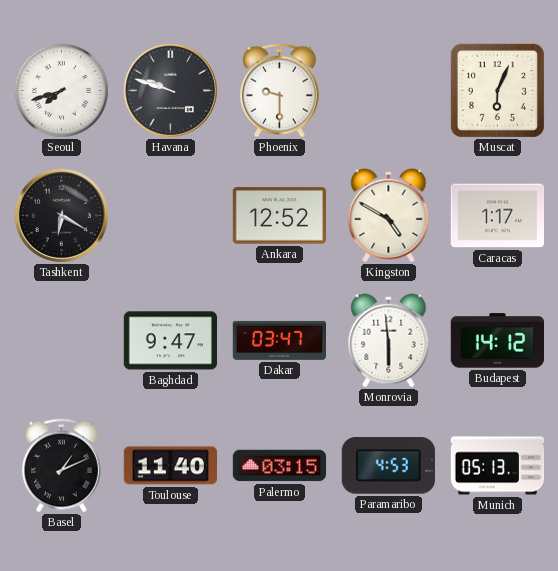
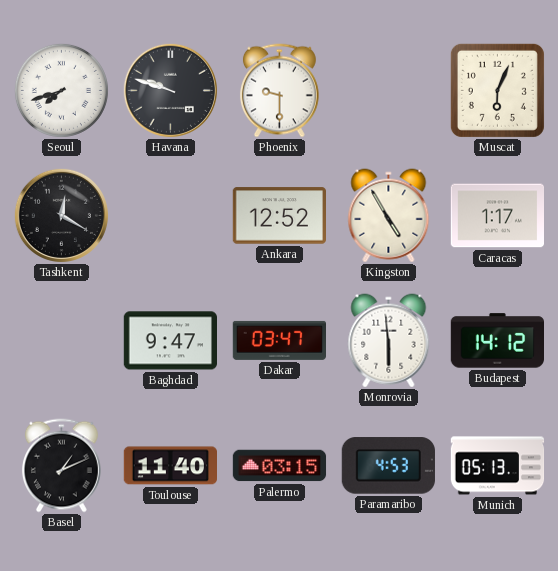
Tashkent: 6:20 -> 12:20
Kingston: 4:50 -> 4:55
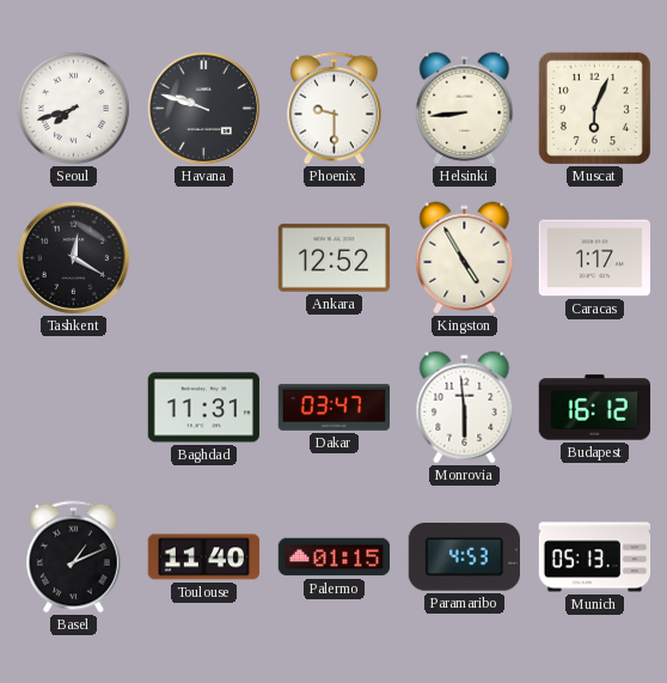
Helsinki: none -> 8:44
Baghdad: 9:47 -> 11:31
Budapest: 14:12 -> 16:12
Palermo: 03:15 -> 01:15
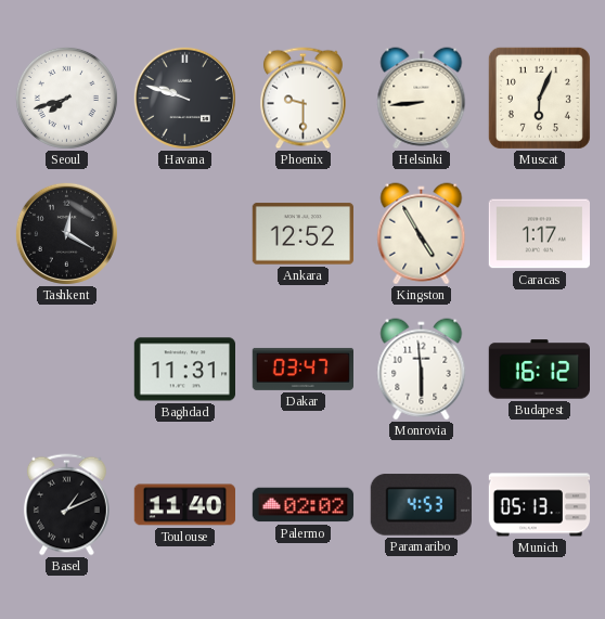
Palermo: 01:15 -> 02:02
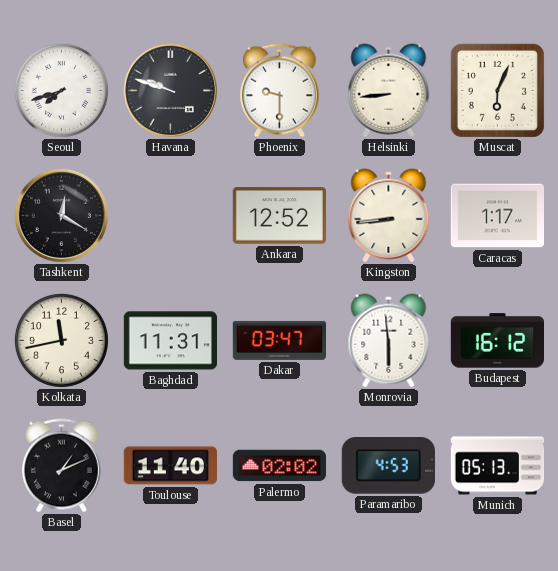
Kingston: 4:55 -> 8:44
Kolkata: none -> 11:43
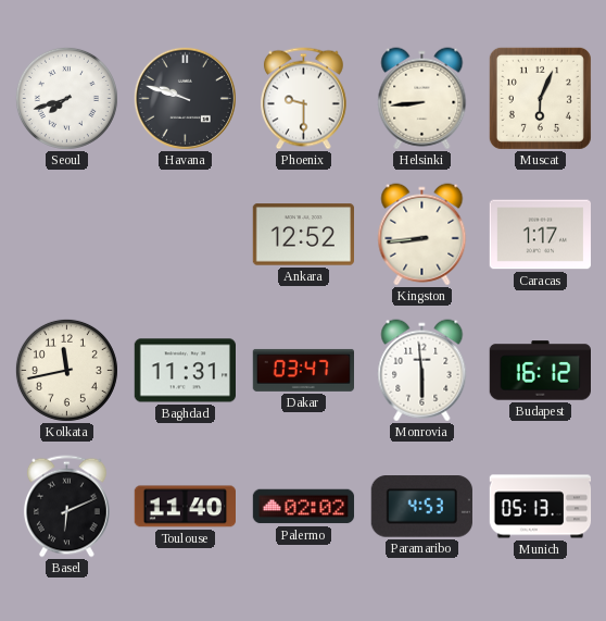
Tashkent: 12:20 -> none
Basel: 1:11 -> 6:11
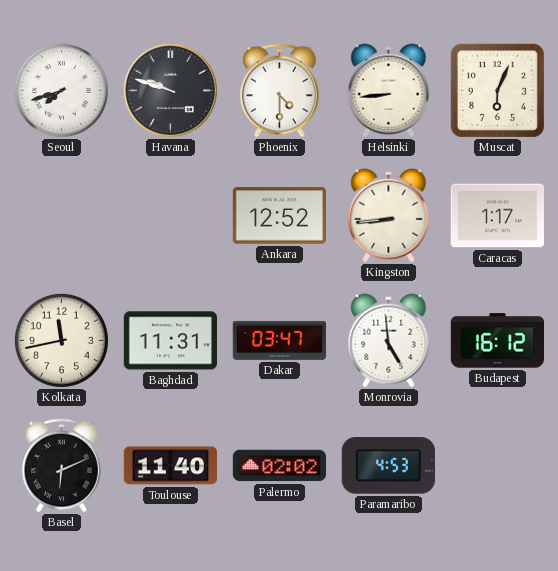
Phoenix: 9:30 -> 4:30
Monrovia: 5:59 -> 4:59
Munich: 05:13 -> none
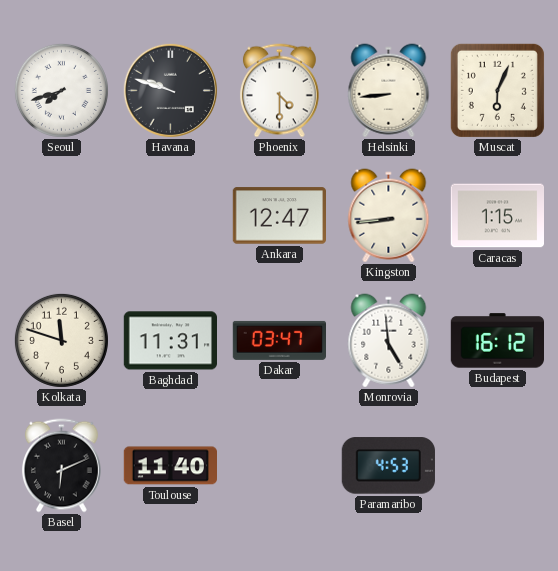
Ankara: 12:52 -> 12:47
Caracas: 1:17 -> 1:15
Kolkata: 11:43 -> 11:48
Palermo: 02:02 -> none
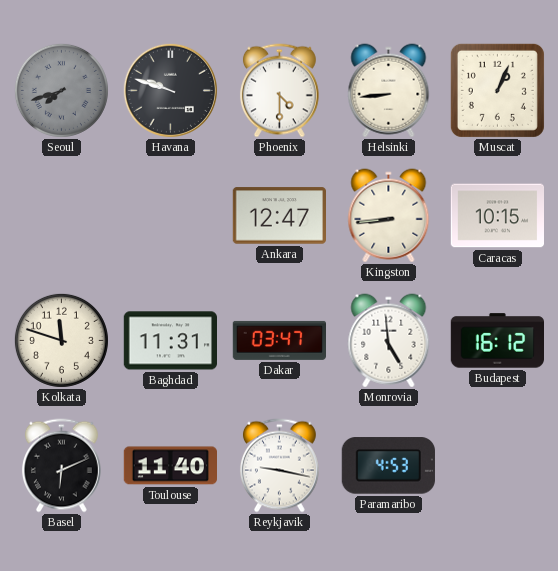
Seoul dial: white -> grey
Muscat: 6:04 -> 1:04
Caracas: 1:15 -> 10:15
Reykjavik: none -> 9:17
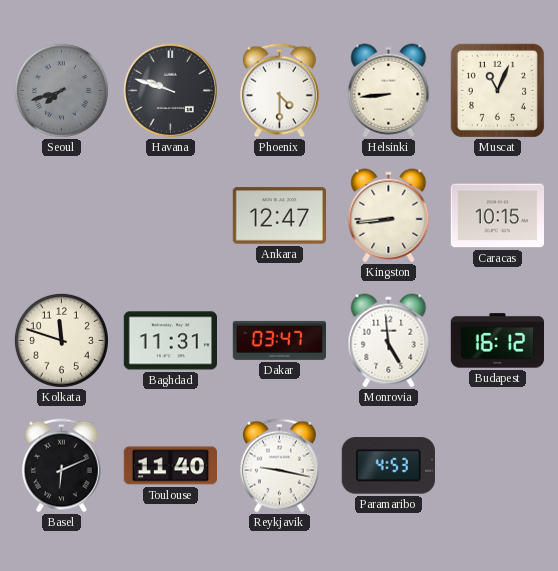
Muscat: 1:04 -> 11:04
